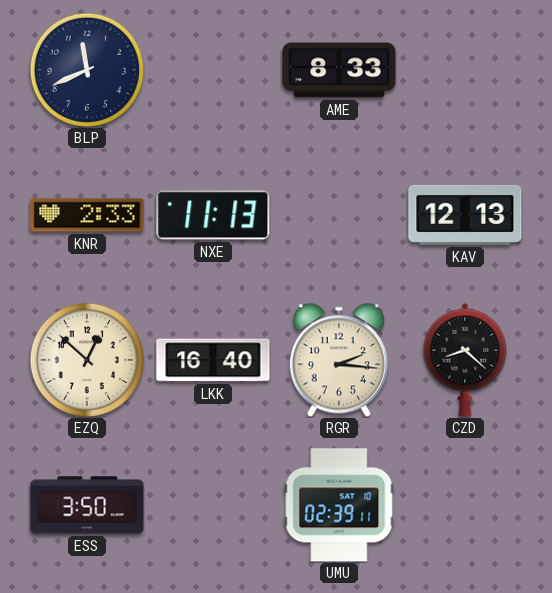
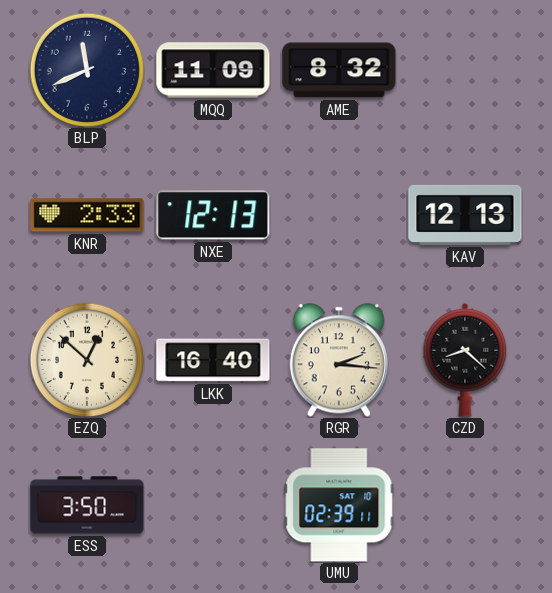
MQQ: none -> 11:09
AME: 8:33 -> 8:32
NXE: 11:13 -> 12:13
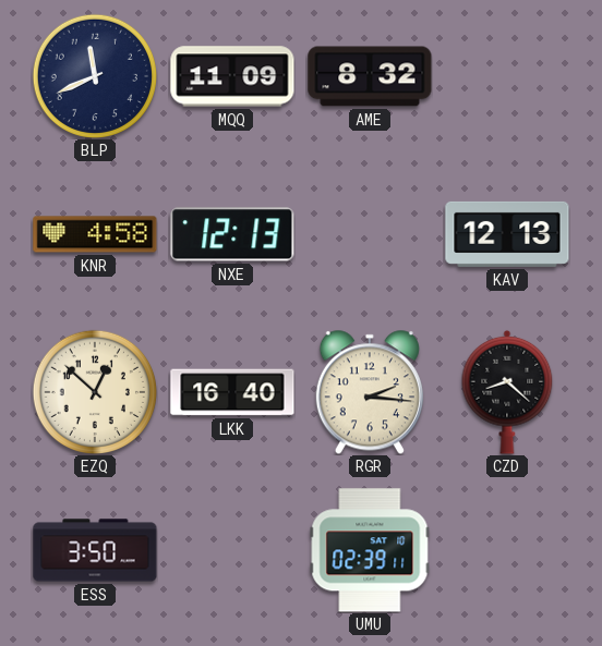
KNR: 2:33 -> 4:58
